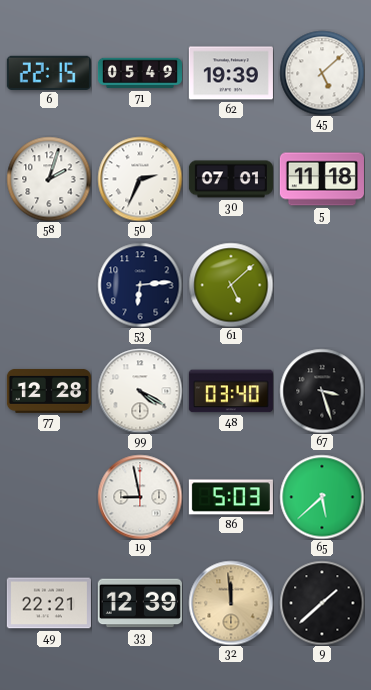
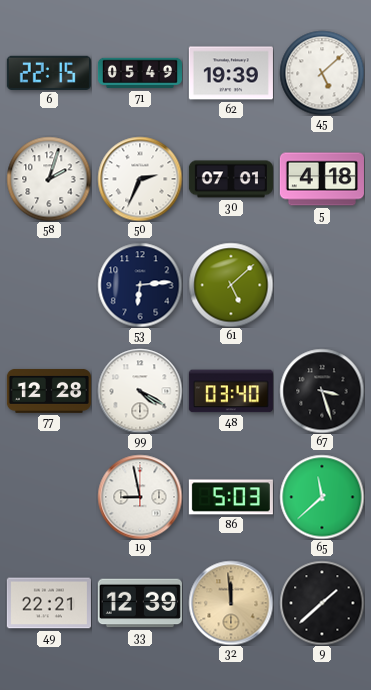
5: 11:18 -> 4:18
65: 5:38 -> 11:38
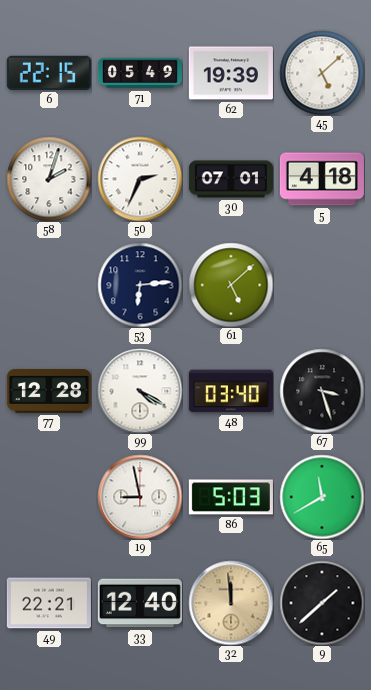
65: 11:38 -> 11:40
33: 12:39 -> 12:40
